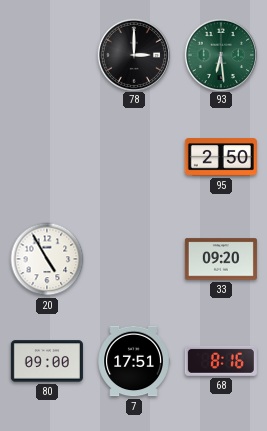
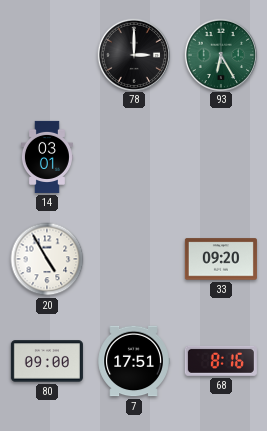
93: 6:29 -> 6:25
14: none -> 03:01
95: 2:50 -> none
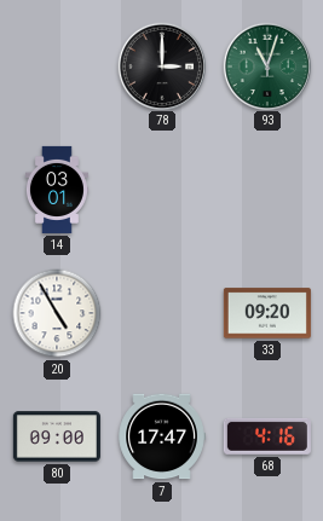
93: 6:25 -> 11:03
7: 17:51 -> 17:47
68: 8:16 -> 4:16
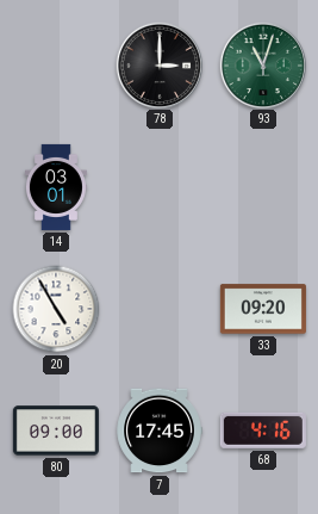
7: 17:47 -> 17:45
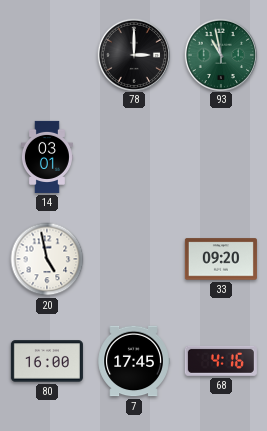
93: 11:03 -> 10:58
20: 4:55 -> 4:58
80: 09:00 -> 16:00
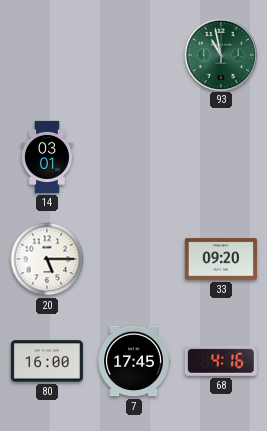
78: 3:00 -> none
20: 4:58 -> 5:15
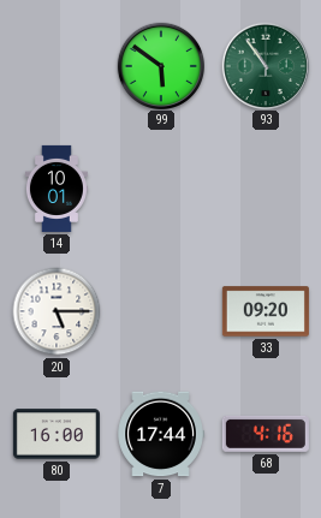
99: none -> 5:51
93: 10:58 -> 10:54
14: 03:01 -> 10:01
7: 17:45 -> 17:44
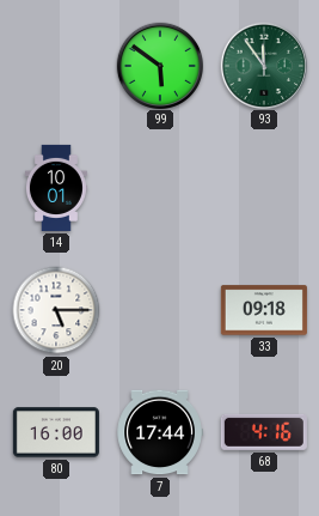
93: 10:54 -> 11:54
33: 09:20 -> 09:18
